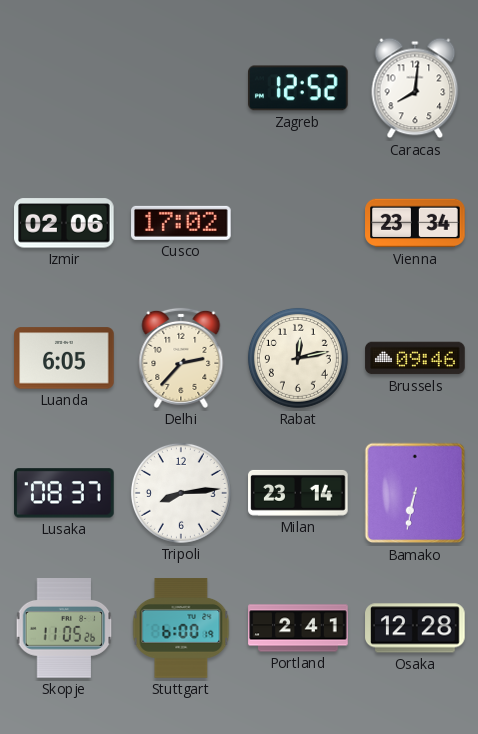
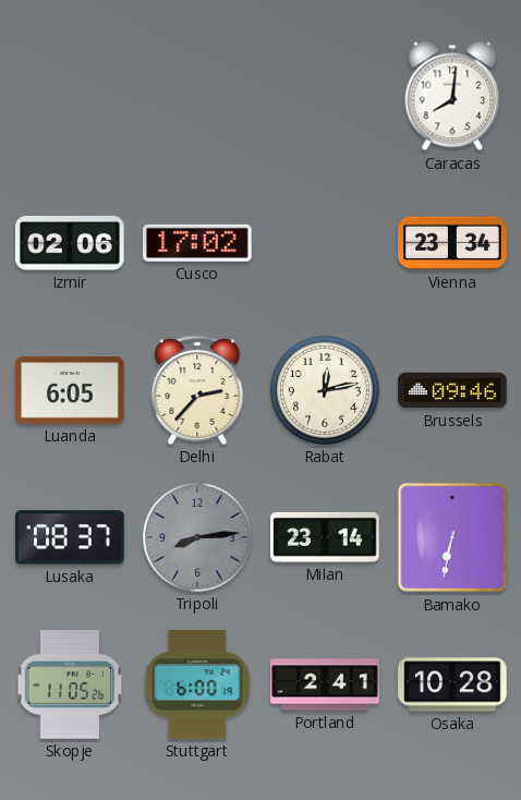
Zagreb: 12:52 -> none
Tripoli dial: white -> grey
Osaka: 12:28 -> 10:28
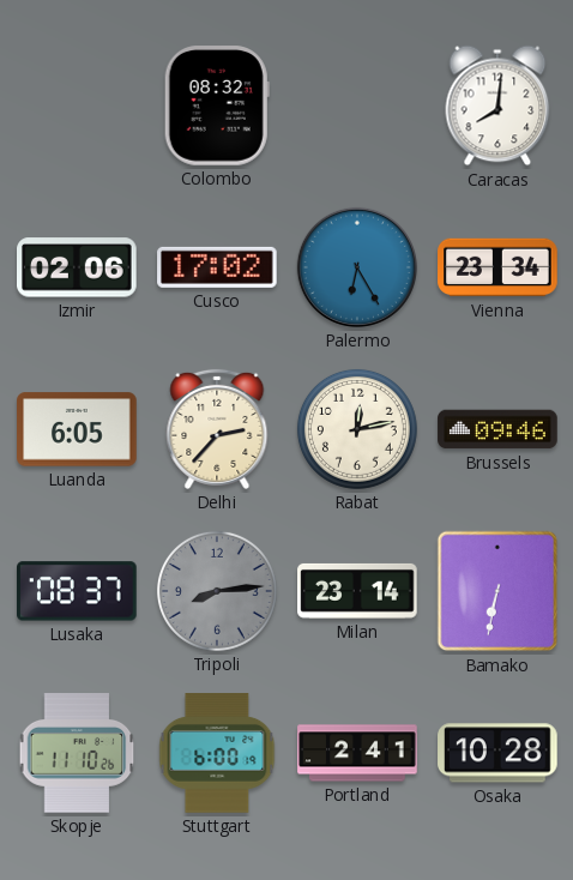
Colombo: none -> 08:32
Palermo: none -> 6:25
Skopje: 11:05 -> 11:10
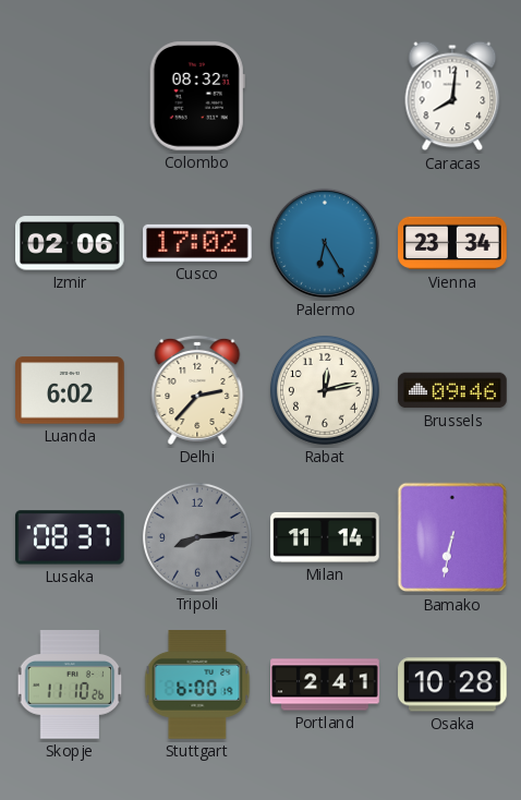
Luanda: 6:05 -> 6:02
Milan: 23:14 -> 11:14
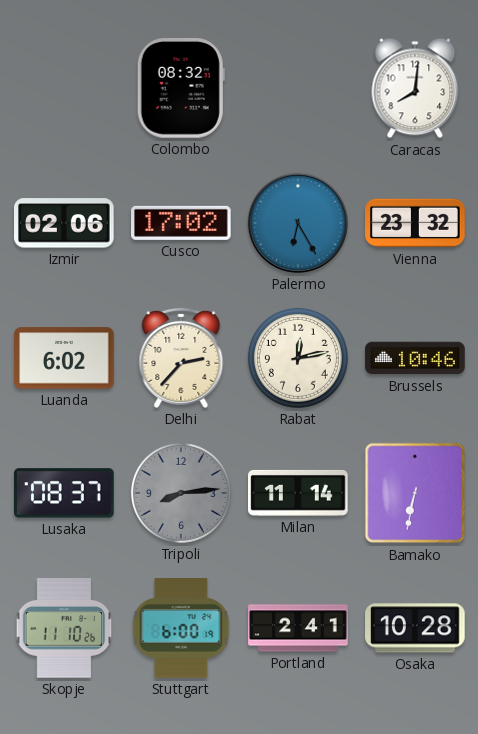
Vienna: 23:34 -> 23:32
Brussels: 09:46 -> 10:46
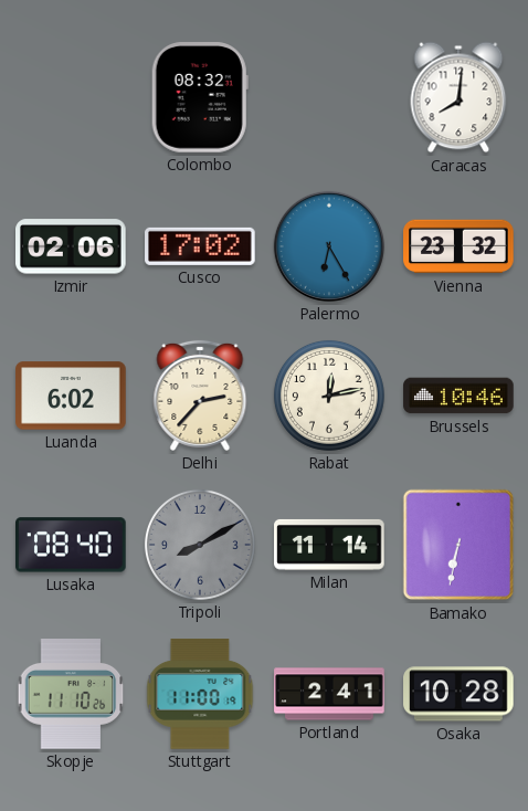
Lusaka: 08:37 -> 08:40
Tripoli: 8:14 -> 8:10
Stuttgart: 6:00 -> 11:00
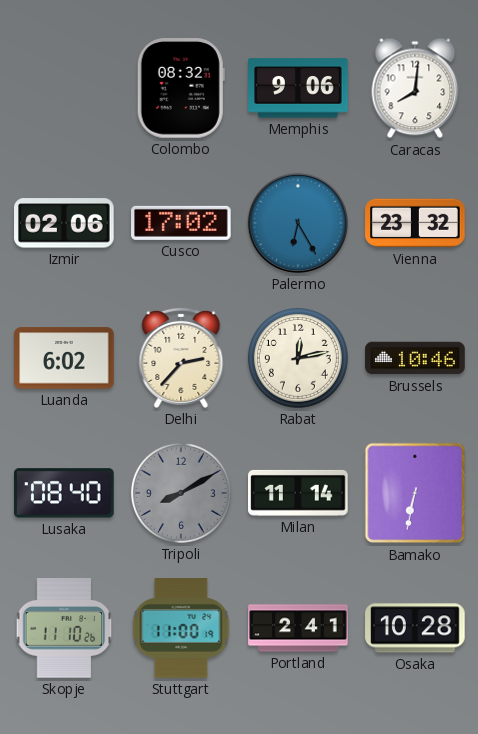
Memphis: none -> 9:06
